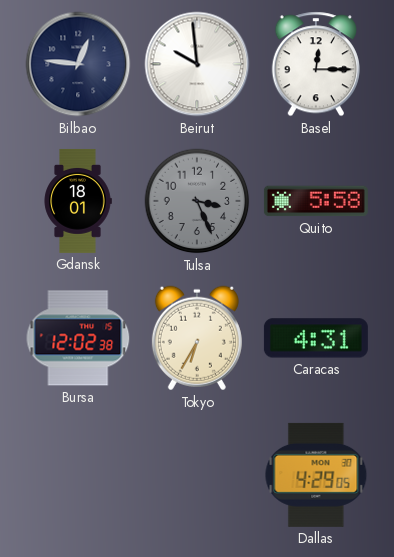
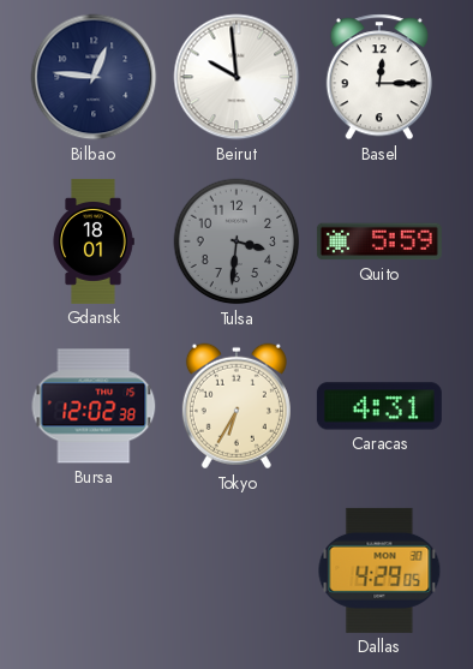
Tulsa: 3:26 -> 3:31
Quito: 5:58 -> 5:59
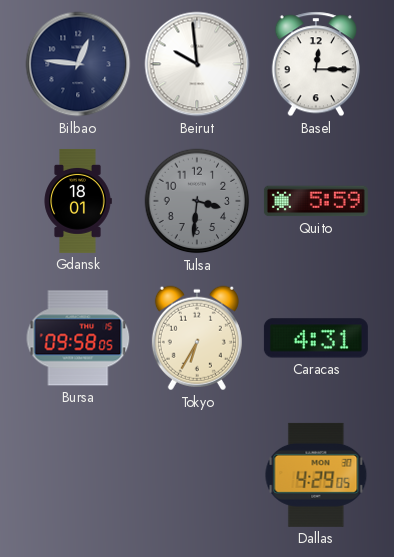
Bursa: 12:02 -> 09:58
